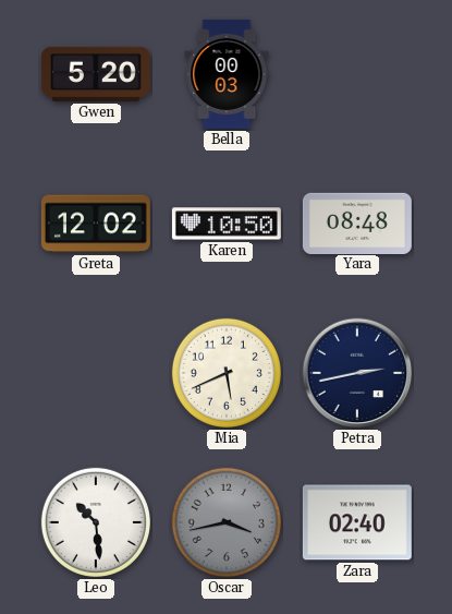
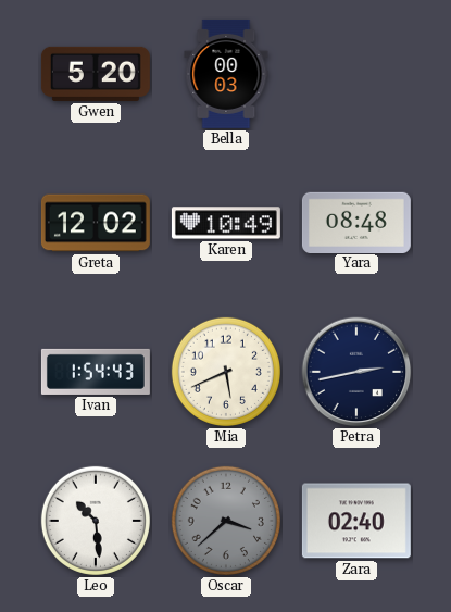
Karen: 10:50 -> 10:49
Ivan: none -> 1:54
Oscar: 3:43 -> 3:38
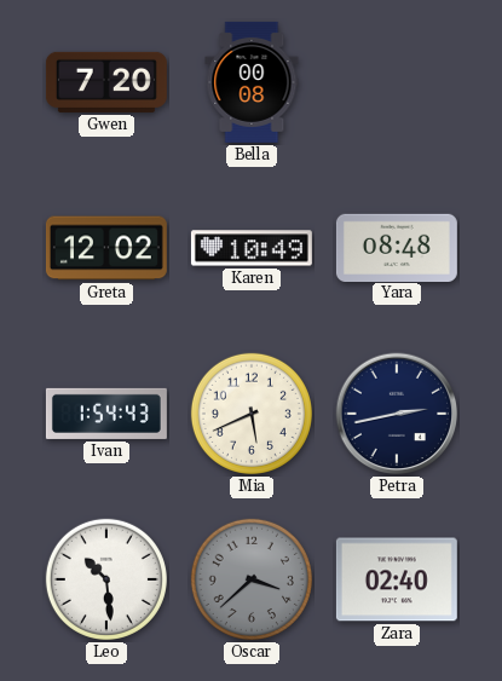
Gwen: 5:20 -> 7:20
Bella: 00:03 -> 00:08
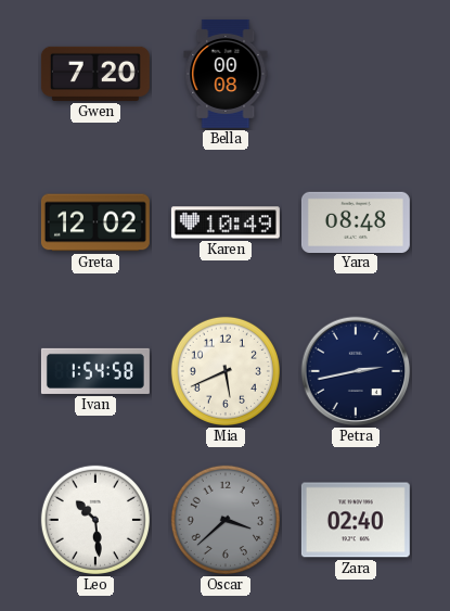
Ivan: 1:54:43 -> 1:54:58
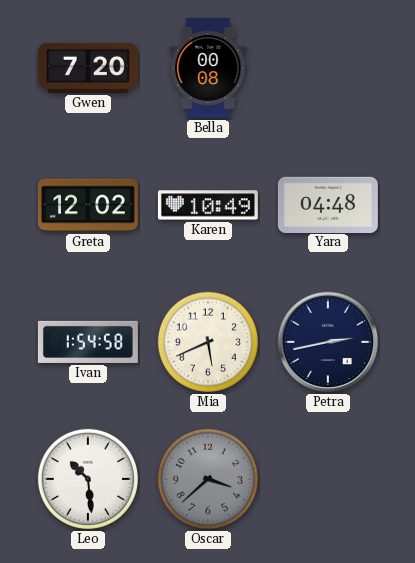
Yara: 08:48 -> 04:48
Zara: 02:40 -> none
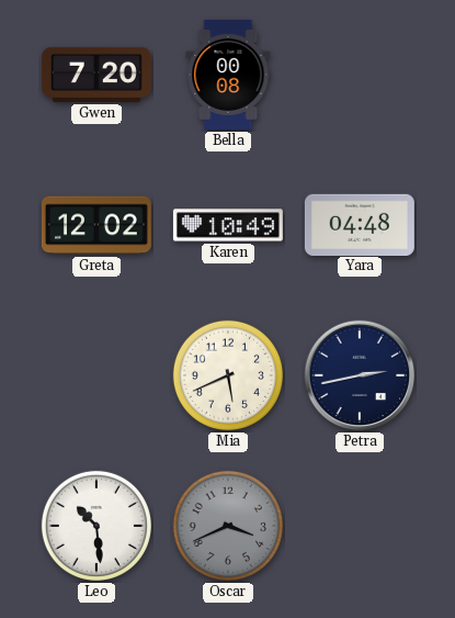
Ivan: 1:54 -> none
Oscar: 3:38 -> 3:41
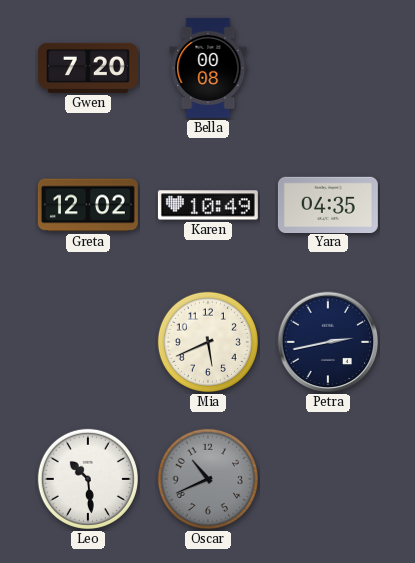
Yara: 04:48 -> 04:35
Oscar: 3:41 -> 10:41
